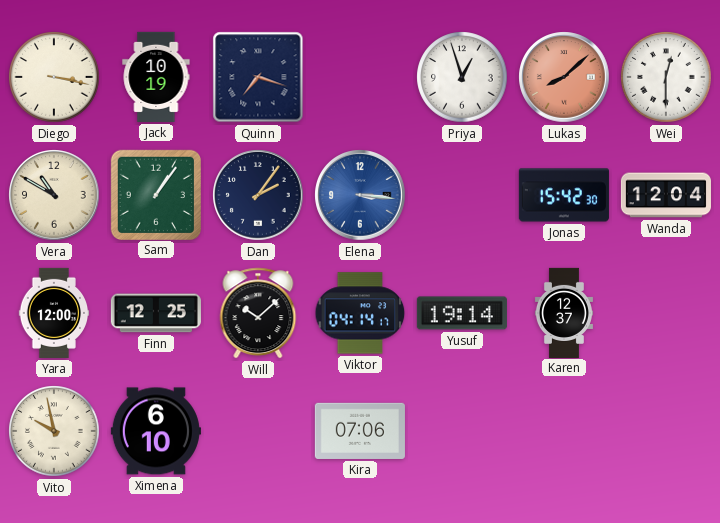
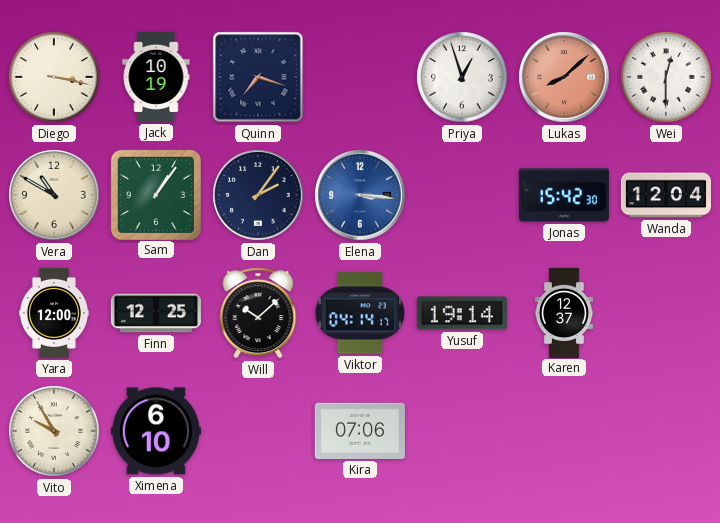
Vito: 9:58 -> 9:55
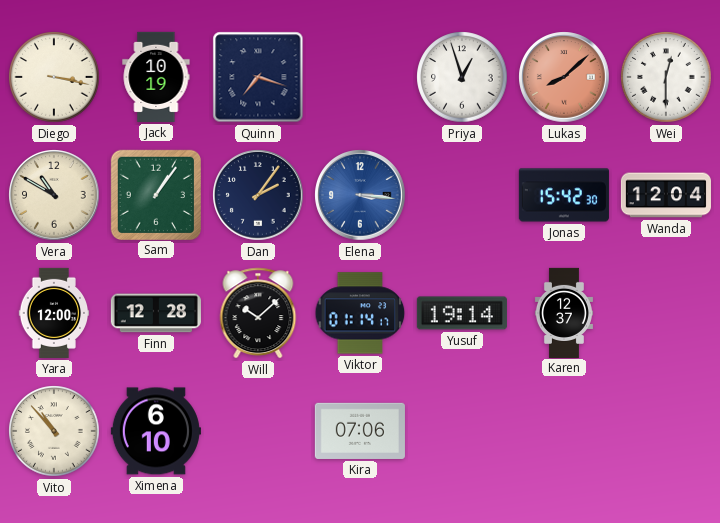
Finn: 12:25 -> 12:28
Viktor: 04:14 -> 01:14
Vito: 9:55 -> 10:53
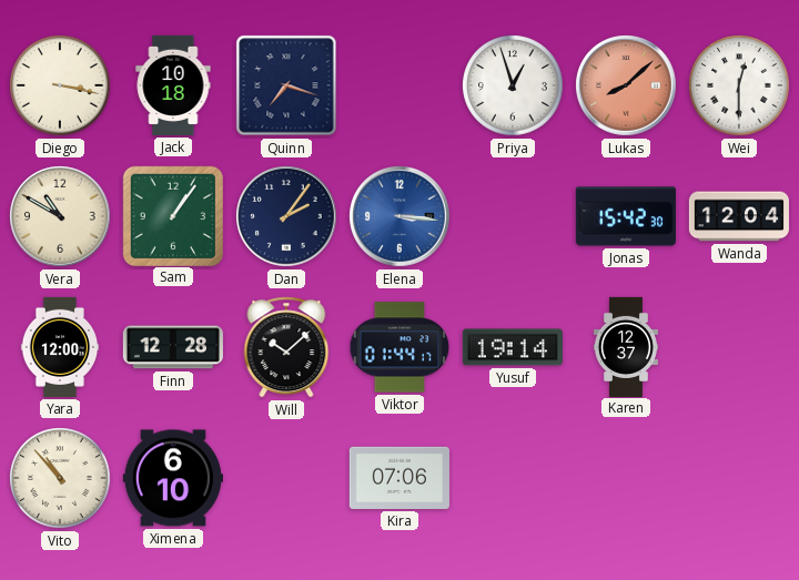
Jack: 10:19 -> 10:18
Viktor: 01:14 -> 01:44
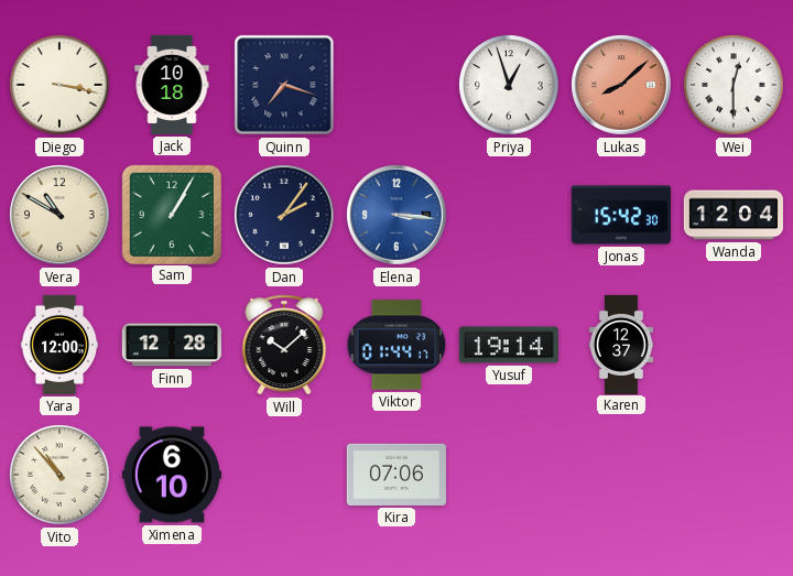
Sam: 1:06 -> 1:05
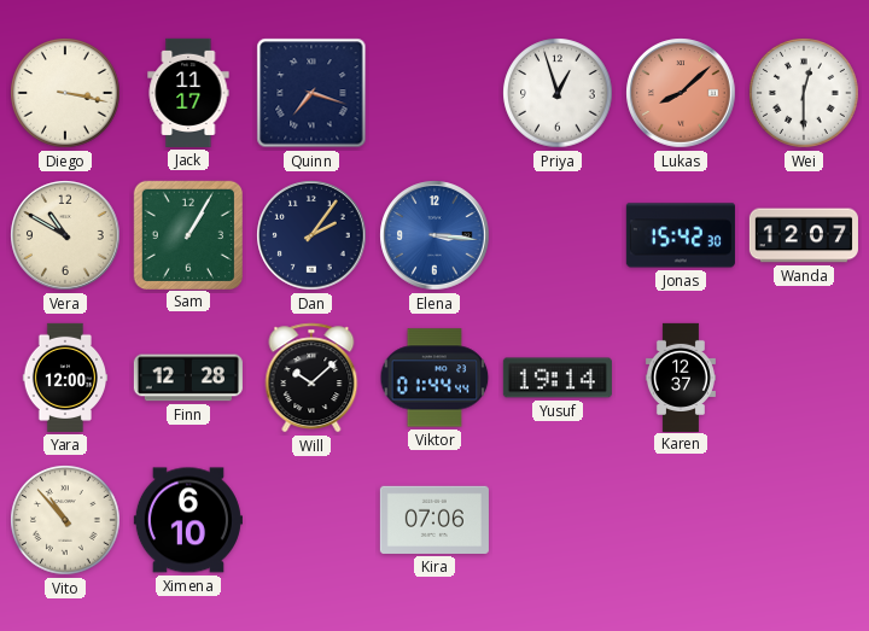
Jack: 10:18 -> 11:17
Wanda: 12:04 -> 12:07
Viktor: 01:44:17 -> 01:44:44
